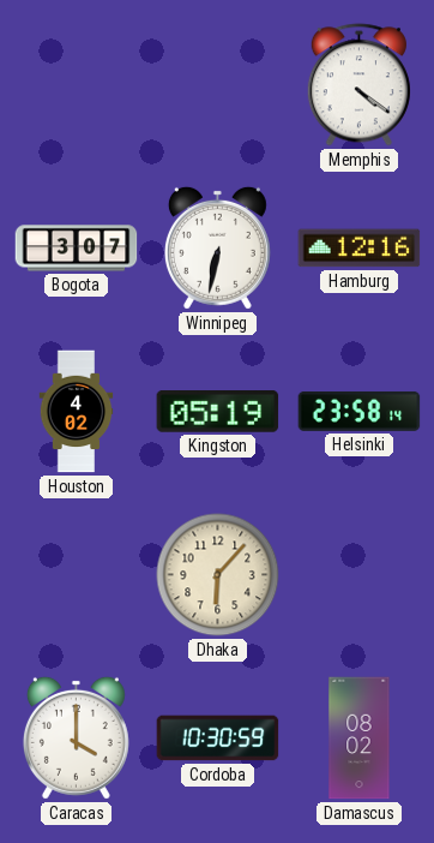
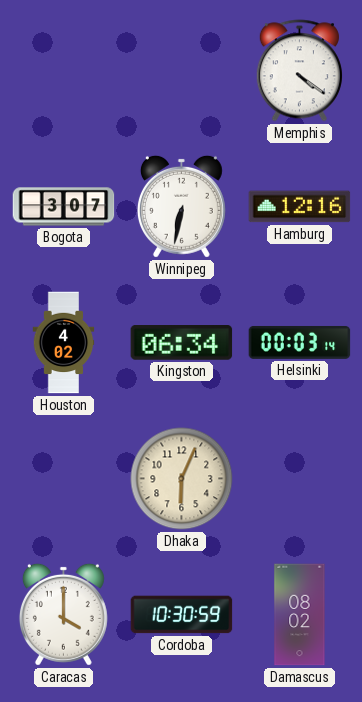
Kingston: 05:19 -> 06:34
Helsinki: 23:58 -> 00:03
Dhaka: 6:07 -> 6:04
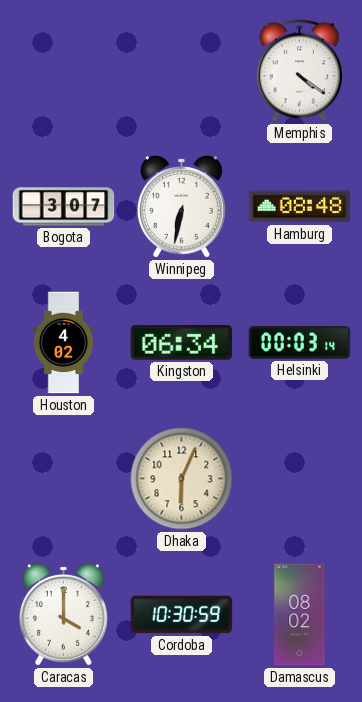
Hamburg: 12:16 -> 08:48
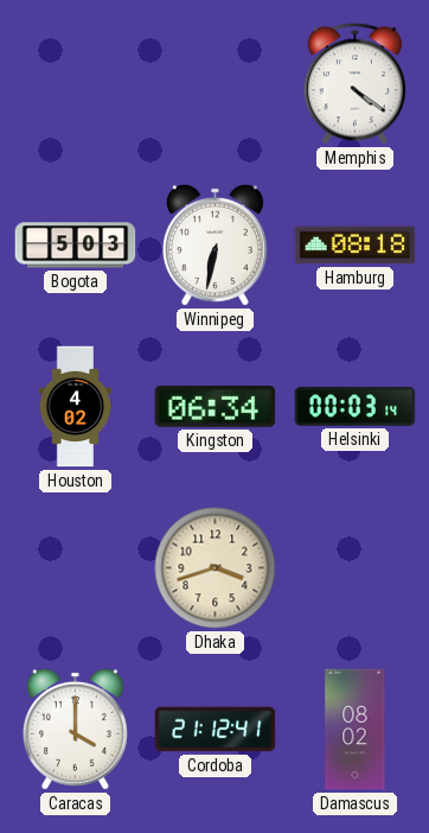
Bogota: 3:07 -> 5:03
Hamburg: 08:48 -> 08:18
Dhaka: 6:04 -> 3:42
Cordoba: 10:30 -> 21:12
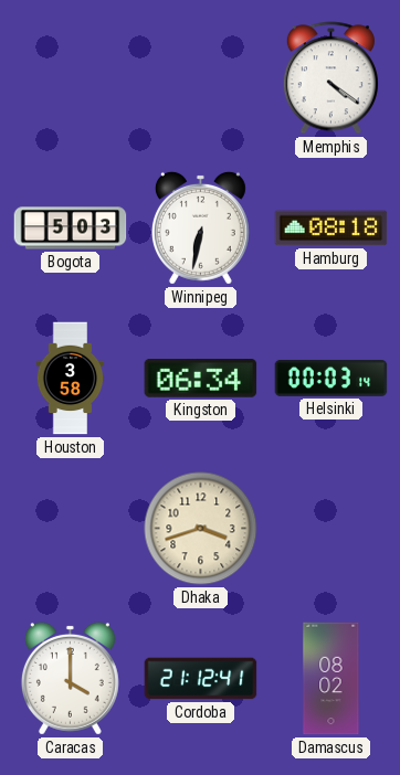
Houston: 4:02 -> 3:58
